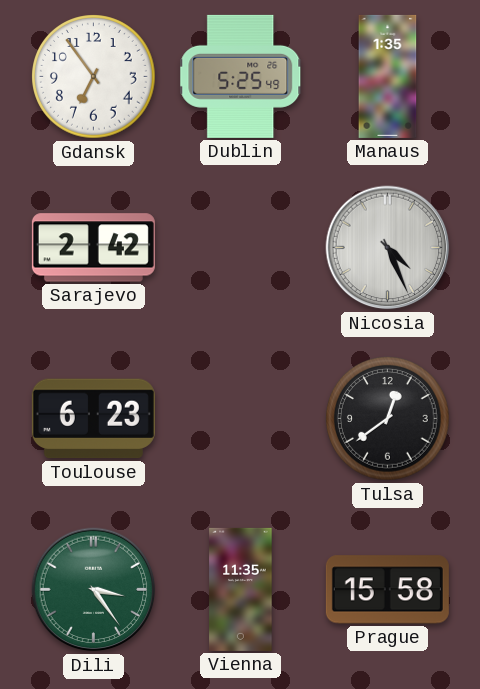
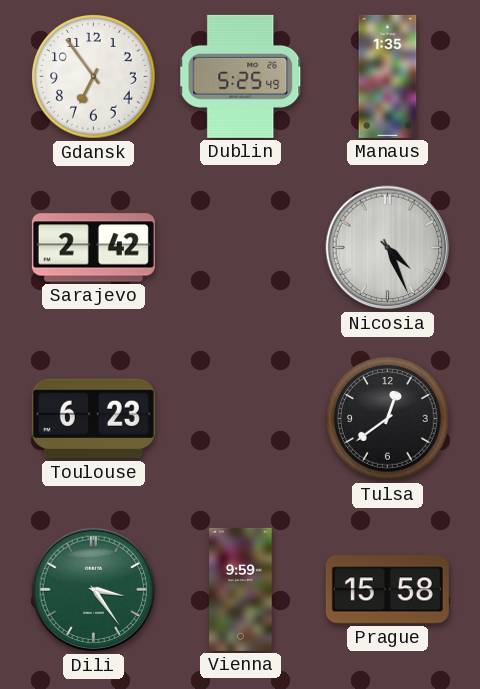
Vienna: 11:35 -> 9:59
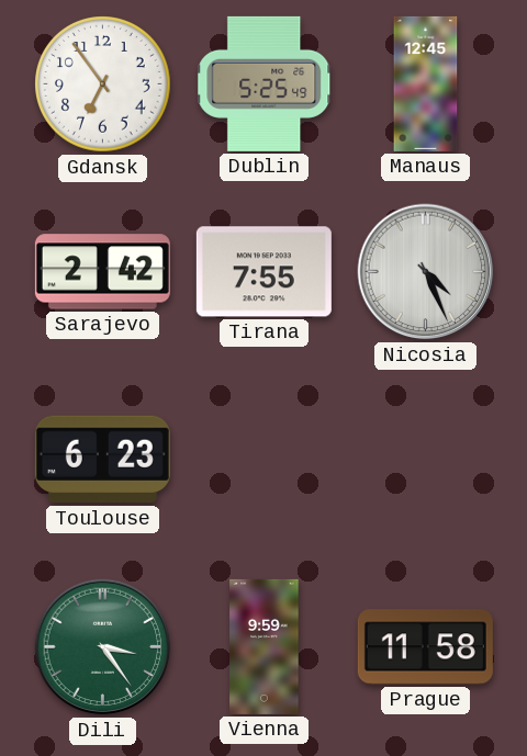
Manaus: 1:35 -> 12:45
Tirana: none -> 7:55
Tulsa: 12:39 -> none
Prague: 15:58 -> 11:58
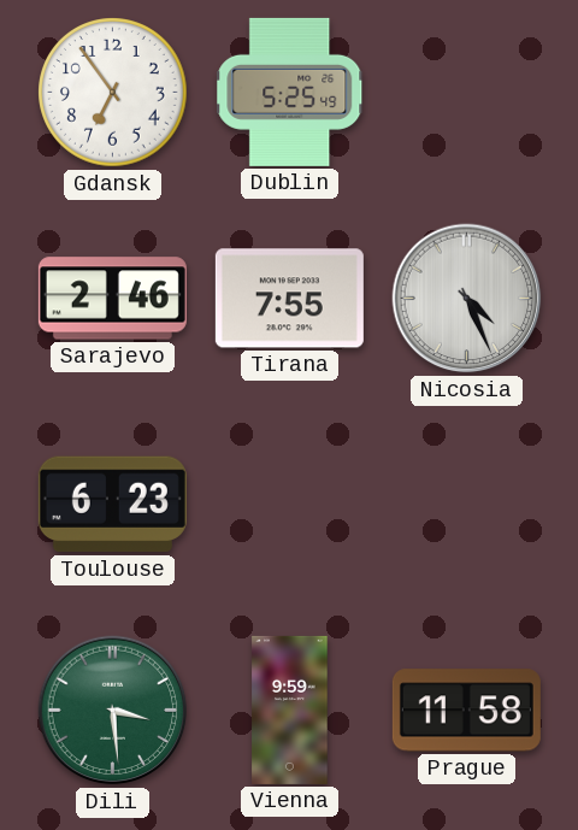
Manaus: 12:45 -> none
Sarajevo: 2:42 -> 2:46
Dili: 3:24 -> 3:29
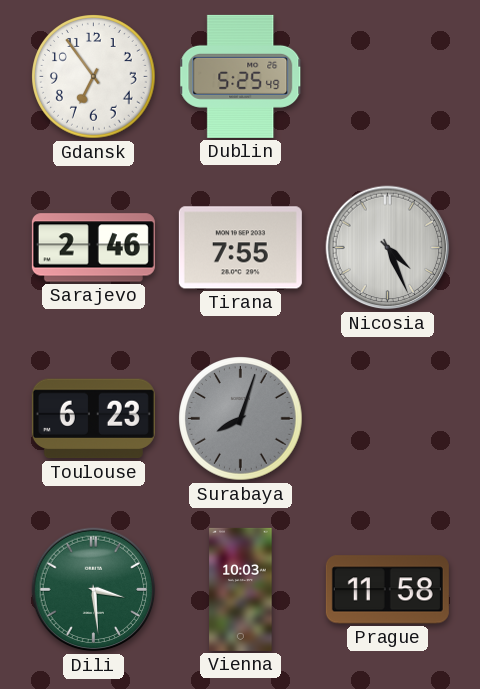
Surabaya: none -> 8:03
Vienna: 9:59 -> 10:03
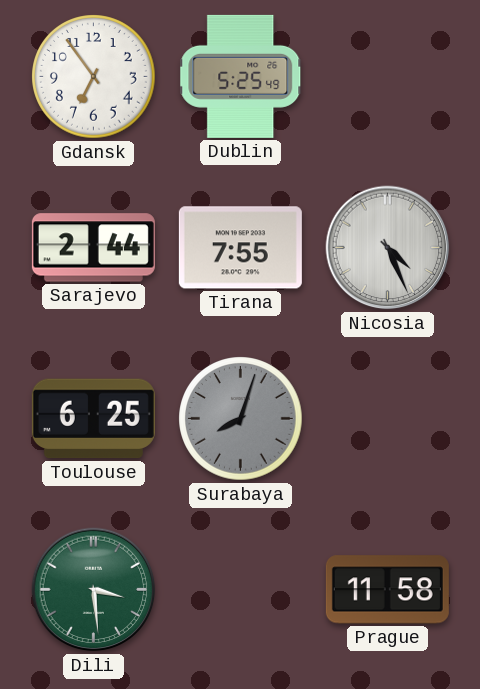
Sarajevo: 2:46 -> 2:44
Toulouse: 6:23 -> 6:25
Vienna: 10:03 -> none
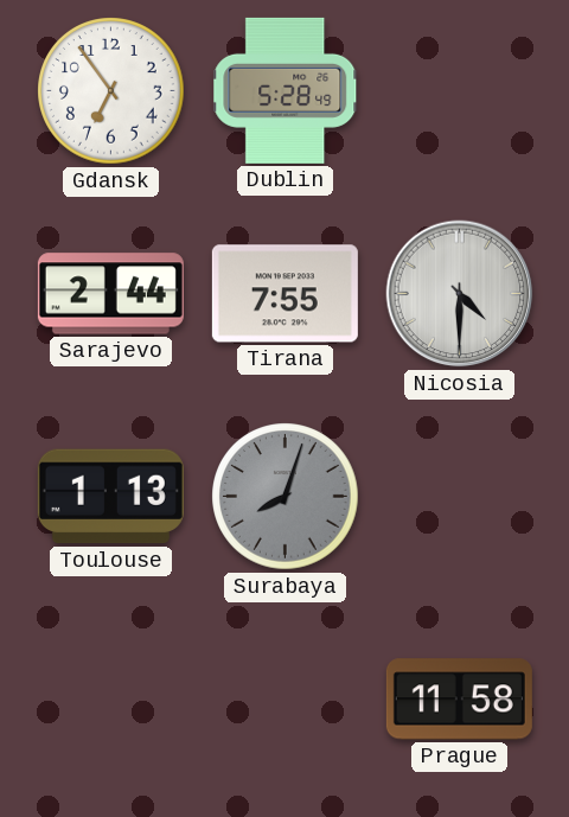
Dublin: 5:25 -> 5:28
Nicosia: 4:26 -> 4:30
Toulouse: 6:25 -> 1:13
Dili: 3:29 -> none
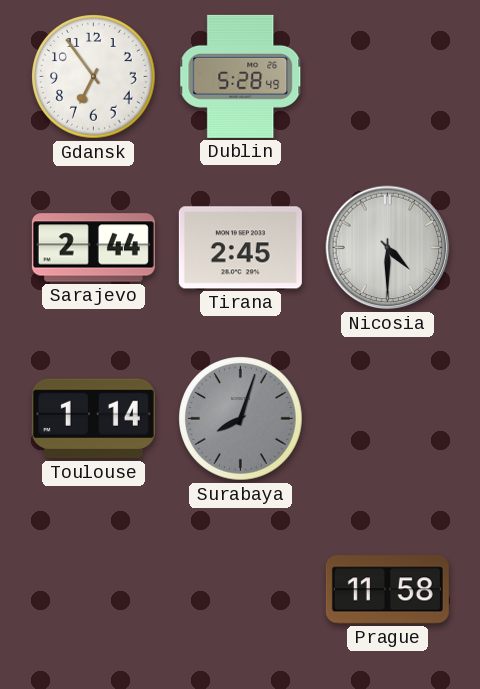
Tirana: 7:55 -> 2:45
Toulouse: 1:13 -> 1:14
